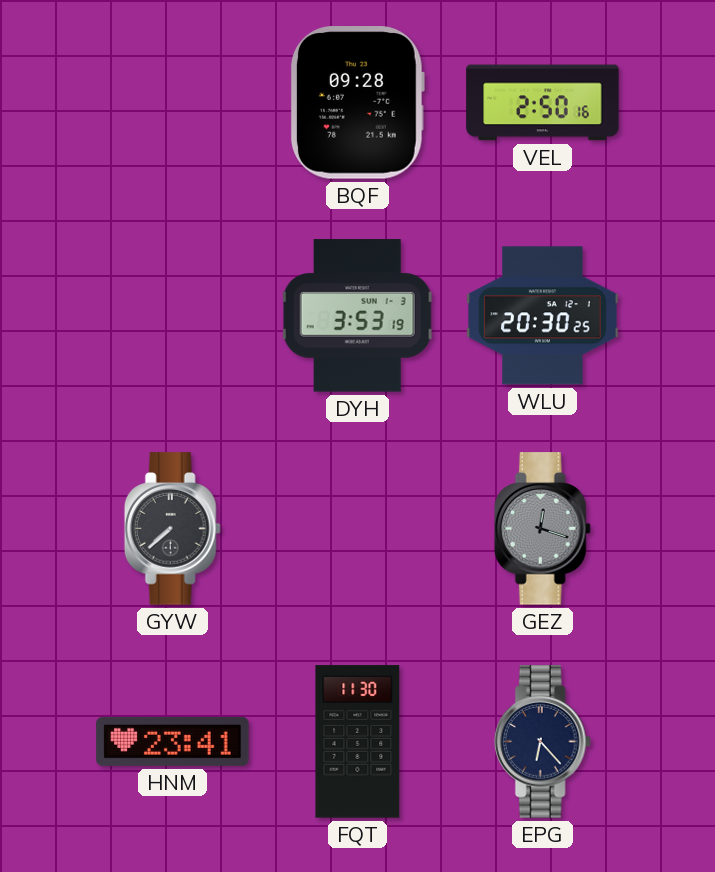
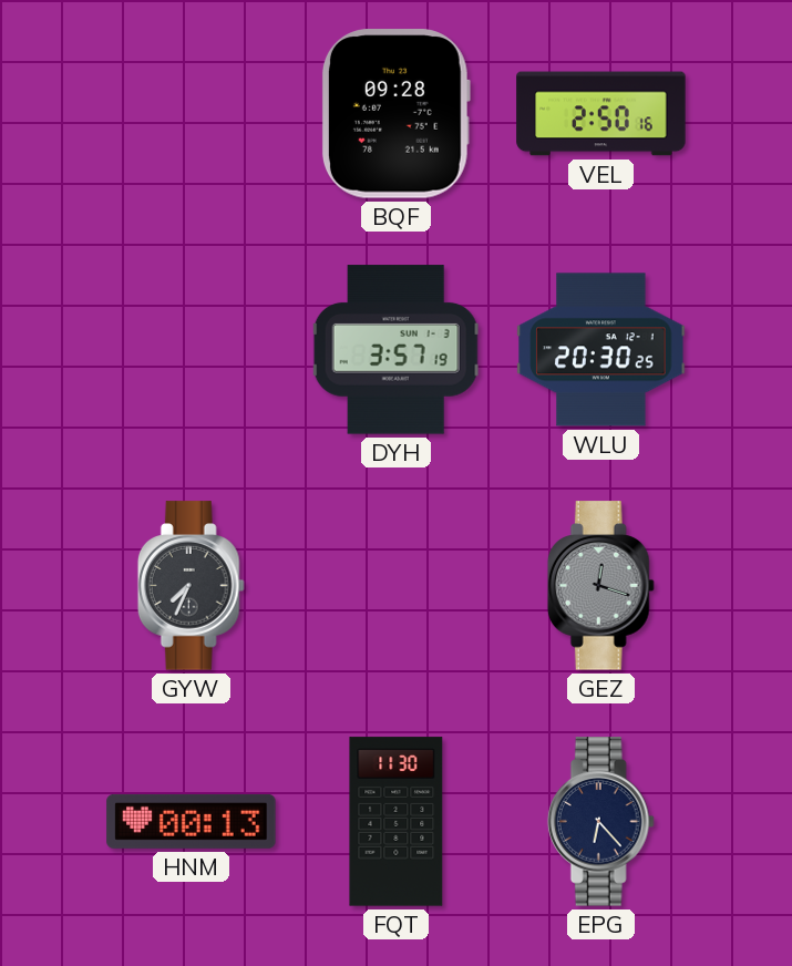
DYH: 3:53 -> 3:57
GYW: 7:38 -> 7:34
HNM: 23:41 -> 00:13
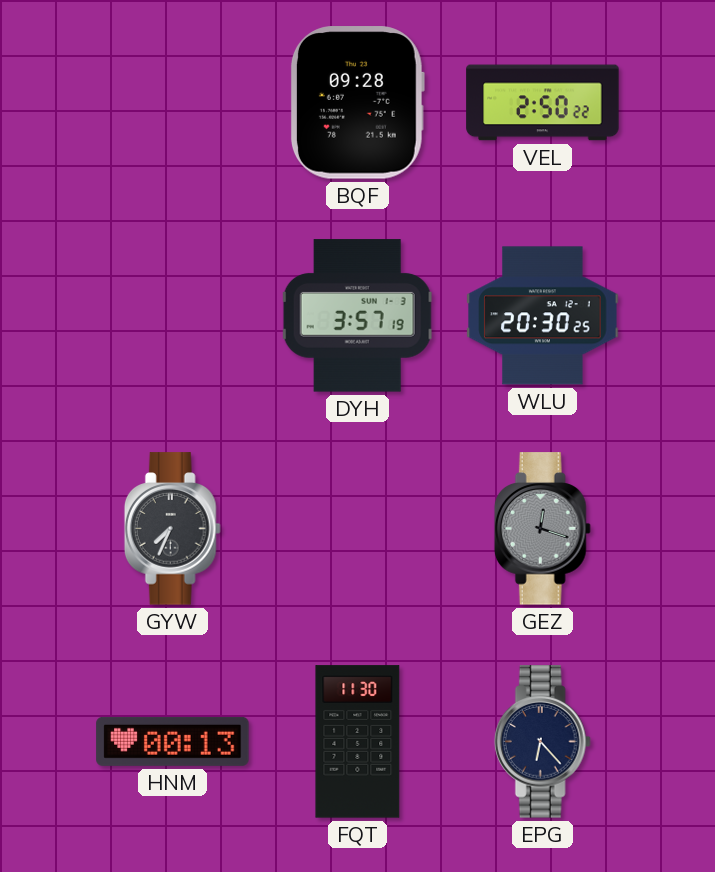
VEL: 2:50:16 -> 2:50:22
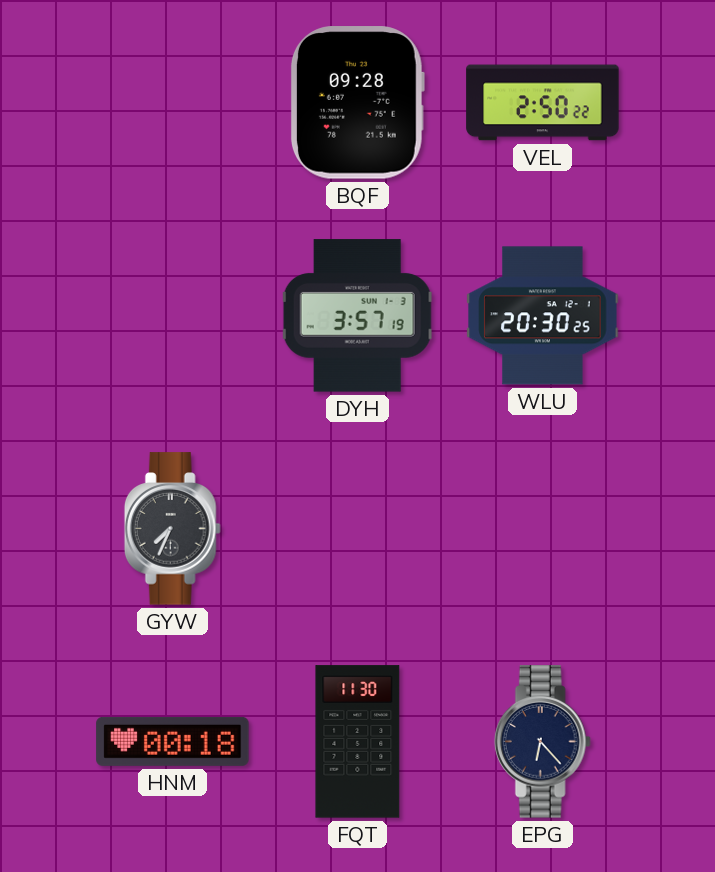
GEZ: 12:18 -> none
HNM: 00:13 -> 00:18
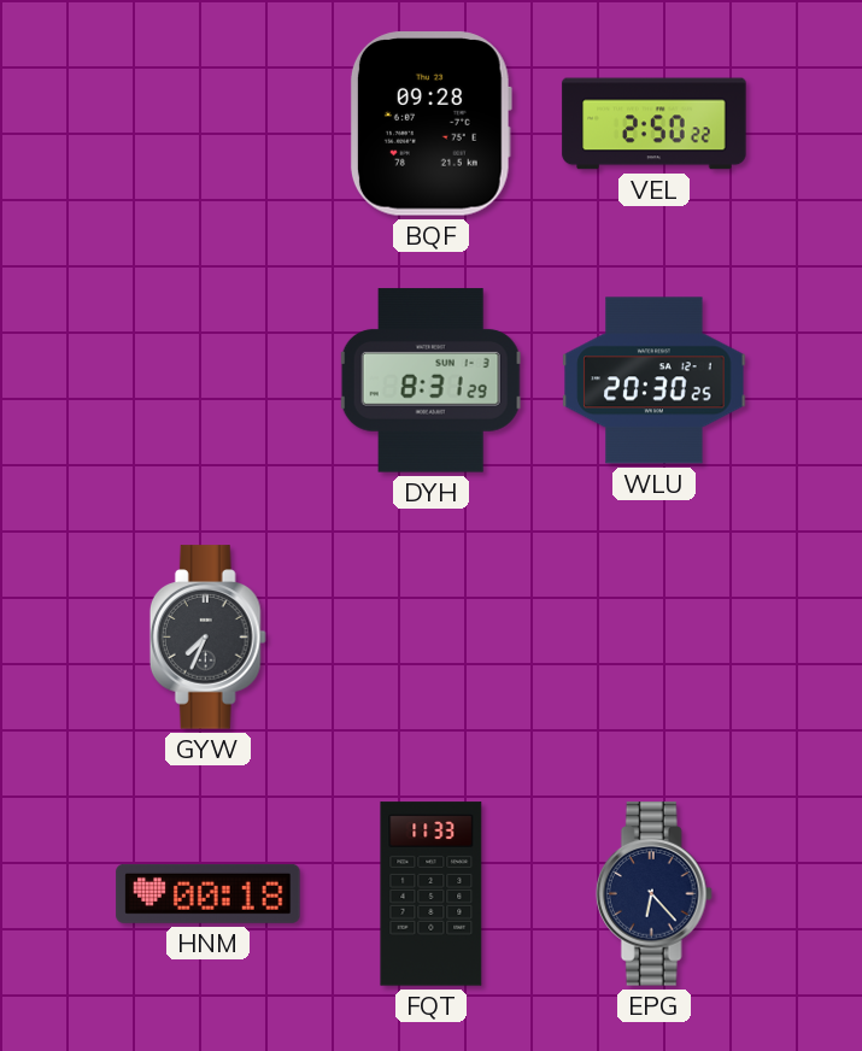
DYH: 3:57 -> 8:31
FQT: 11:30 -> 11:33
